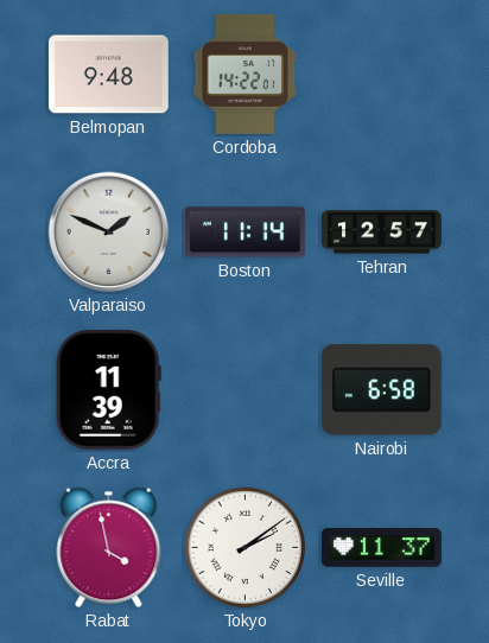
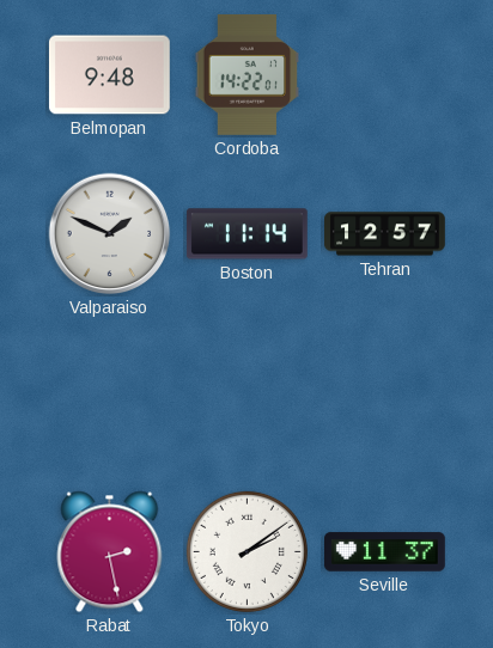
Accra: 11:39 -> none
Nairobi: 6:58 -> none
Rabat: 3:58 -> 2:28
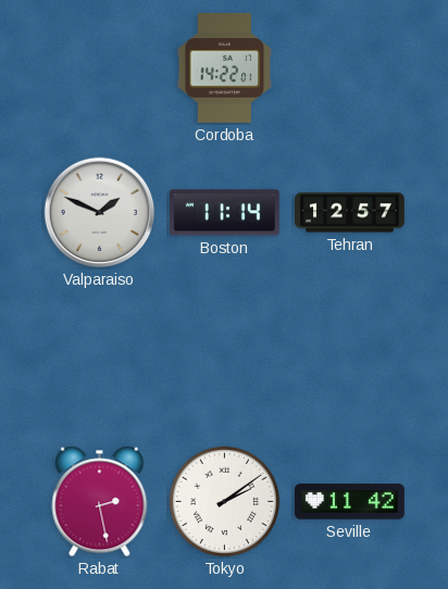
Belmopan: 9:48 -> none
Seville: 11:37 -> 11:42
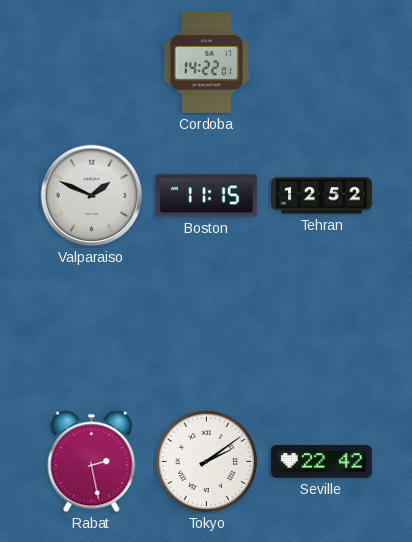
Boston: 11:14 -> 11:15
Tehran: 12:57 -> 12:52
Seville: 11:42 -> 22:42
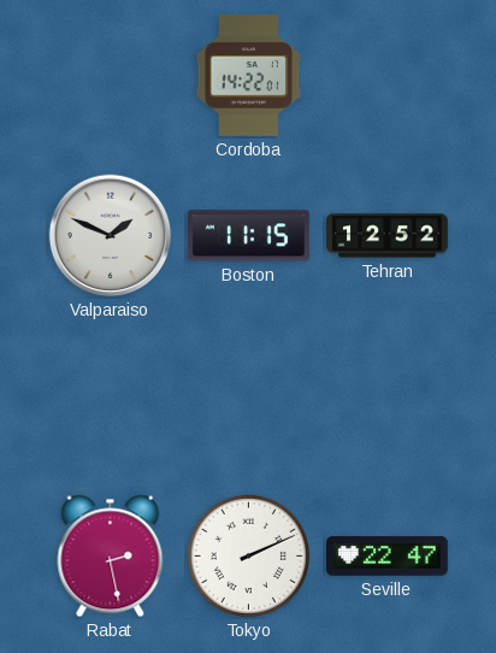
Tokyo: 2:09 -> 2:11
Seville: 22:42 -> 22:47
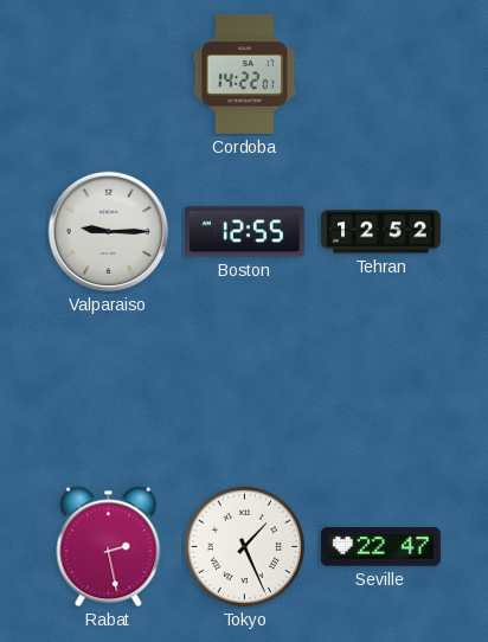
Valparaiso: 1:49 -> 9:15
Boston: 11:15 -> 12:55
Tokyo: 2:11 -> 1:26
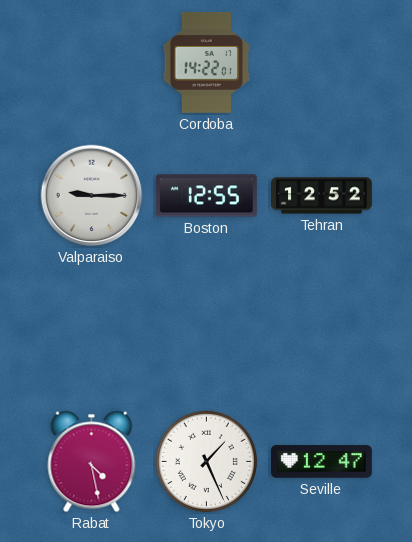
Rabat: 2:28 -> 4:28
Seville: 22:47 -> 12:47
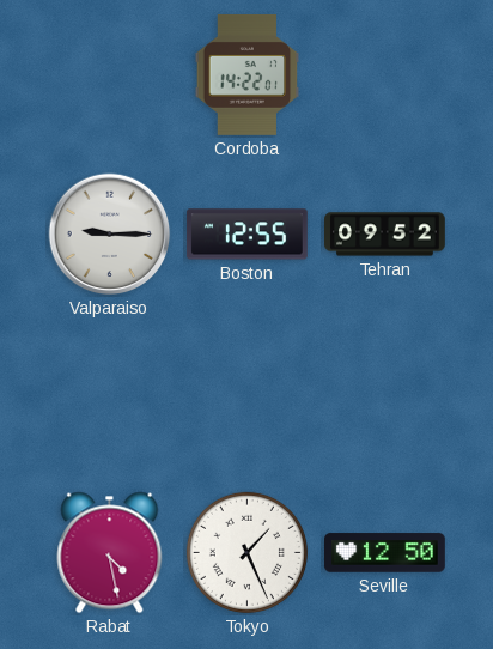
Tehran: 12:52 -> 09:52
Seville: 12:47 -> 12:50
